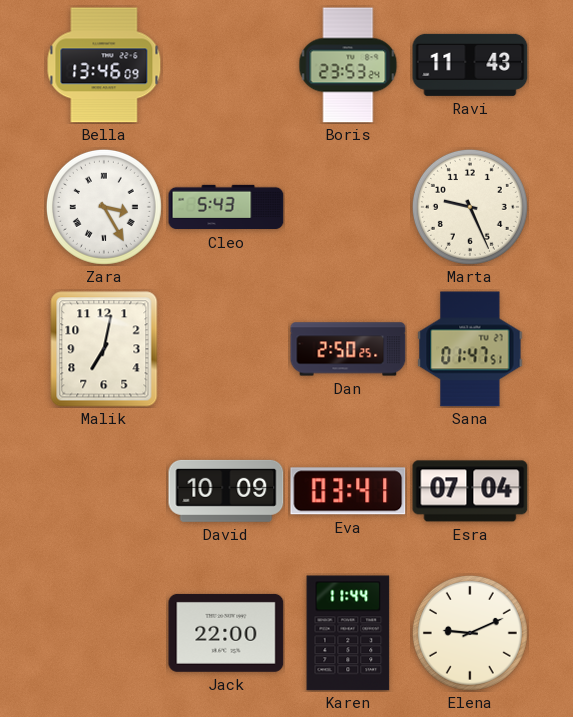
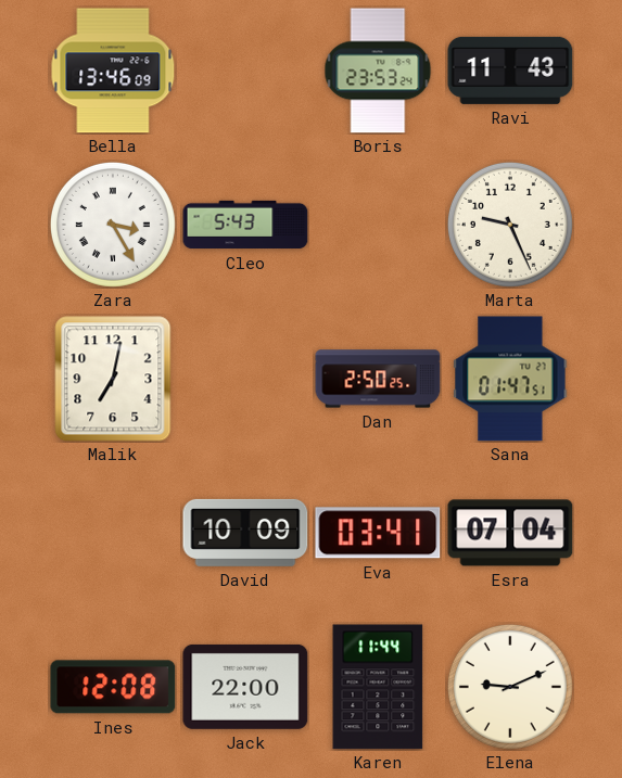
Ines: none -> 12:08
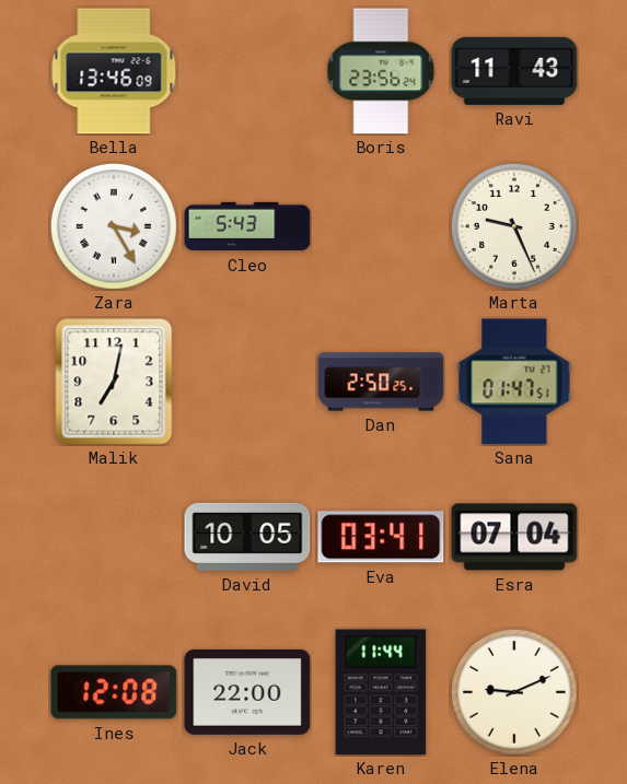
Boris: 23:53 -> 23:56
David: 10:09 -> 10:05
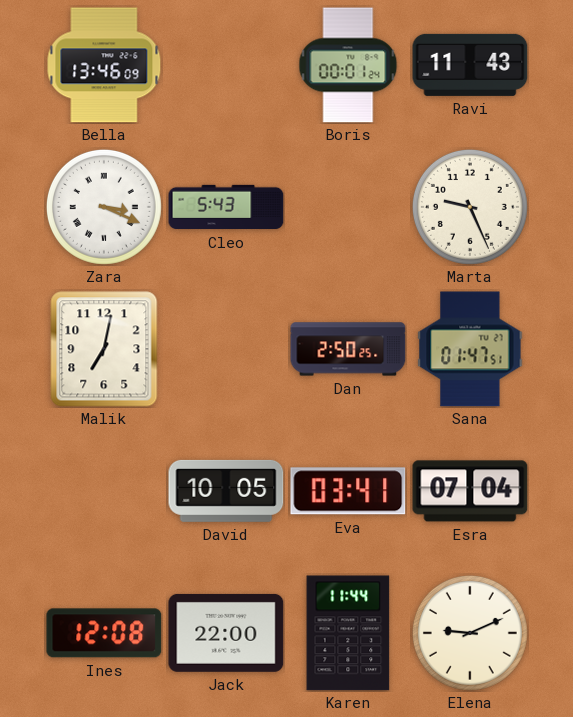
Boris: 23:56 -> 00:01
Zara: 3:25 -> 3:19
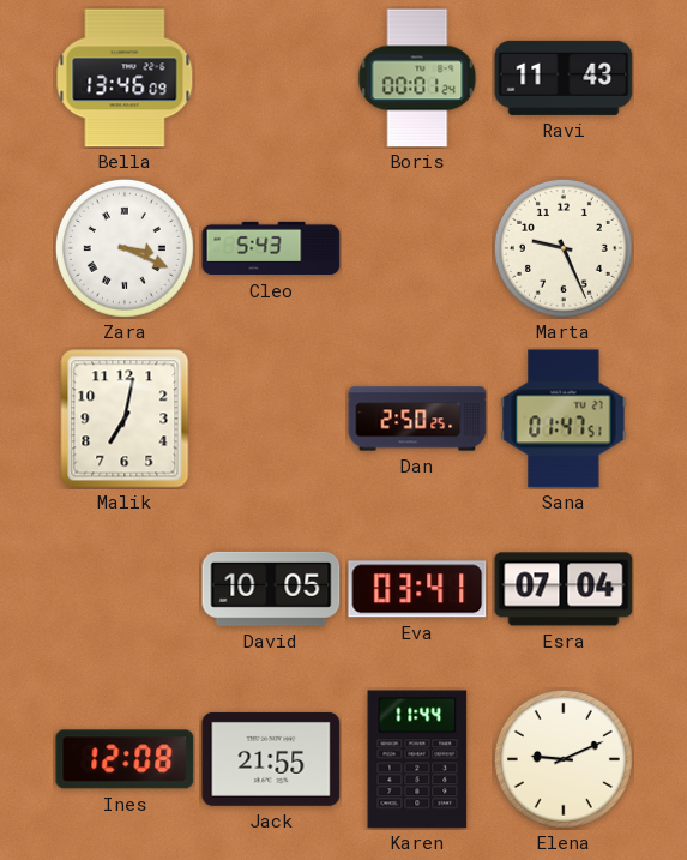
Jack: 22:00 -> 21:55
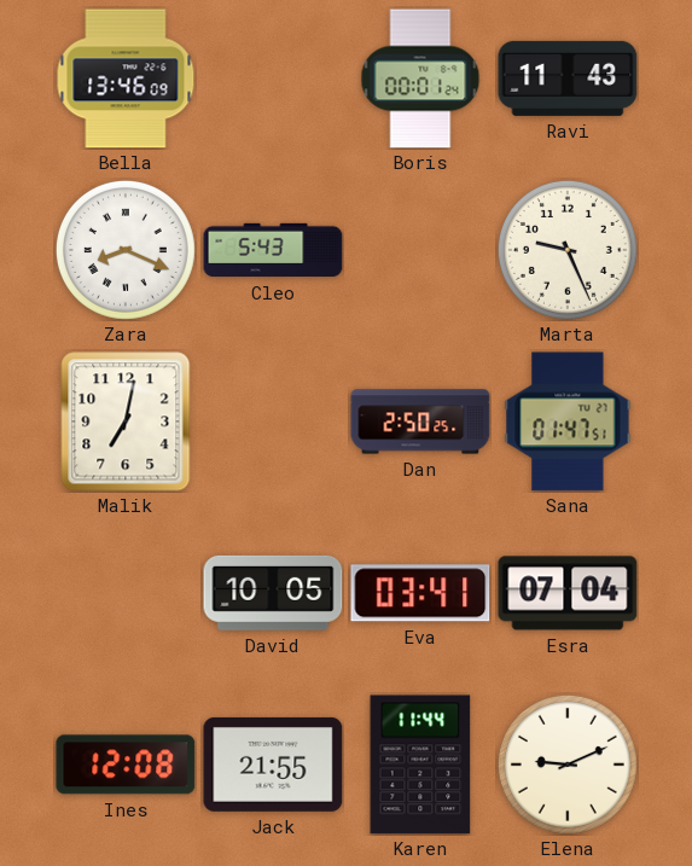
Zara: 3:19 -> 8:19
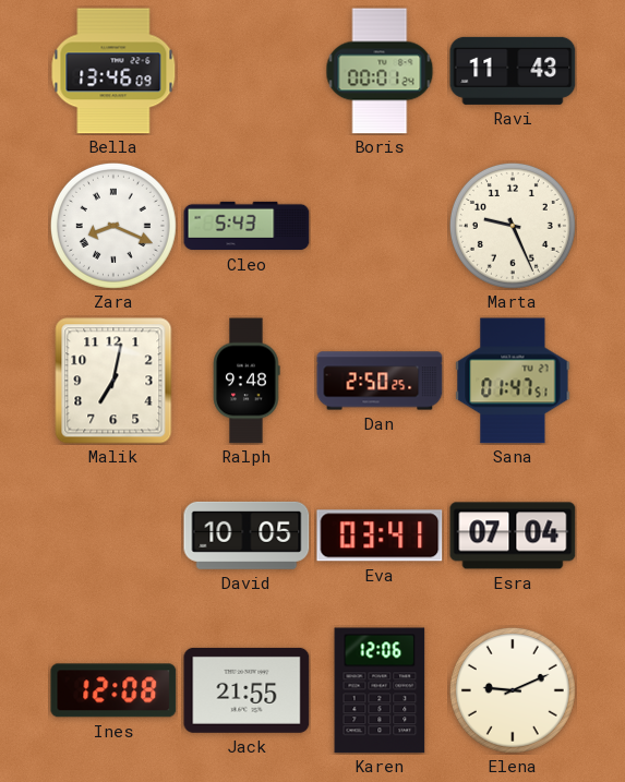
Ralph: none -> 9:48
Karen: 11:44 -> 12:06
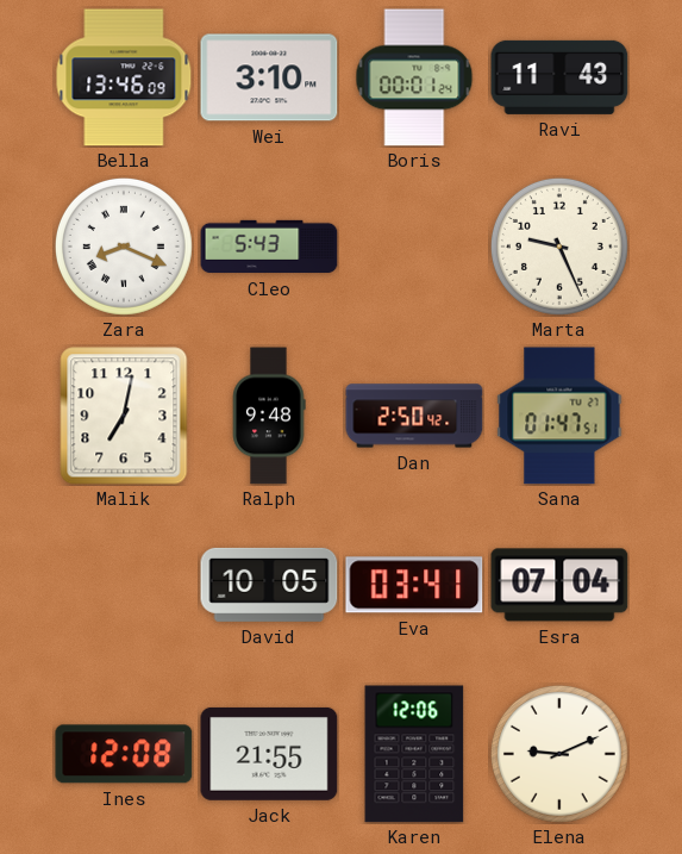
Wei: none -> 3:10
Dan: 2:50:25 -> 2:50:42
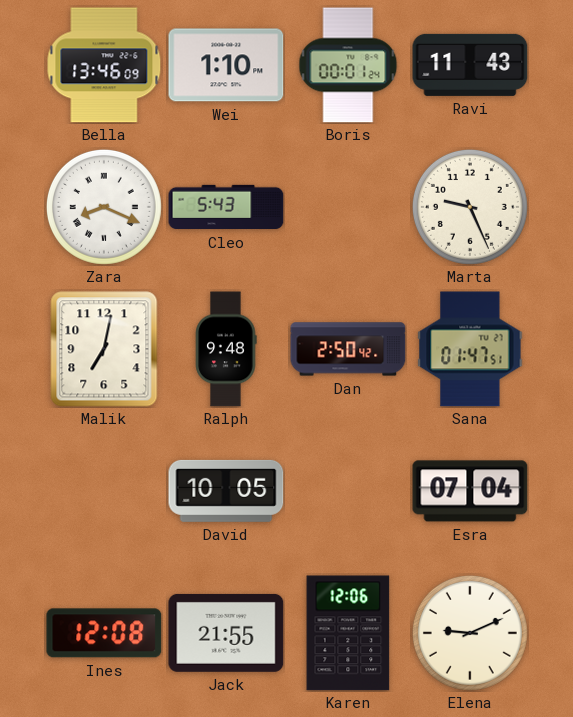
Wei: 3:10 -> 1:10
Eva: 03:41 -> none
